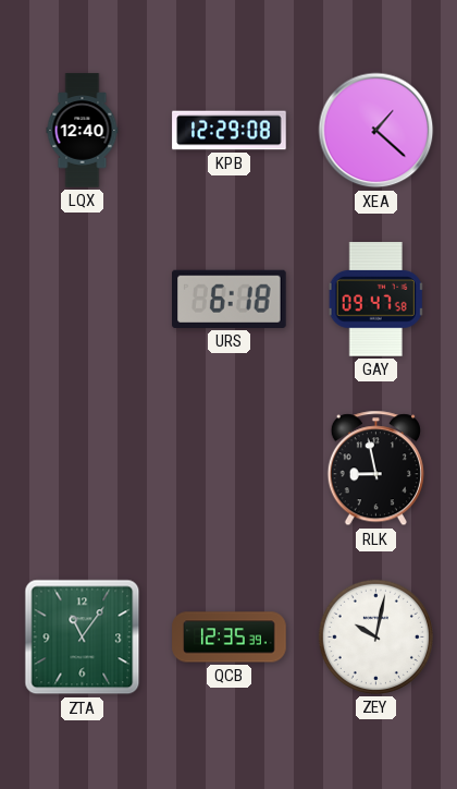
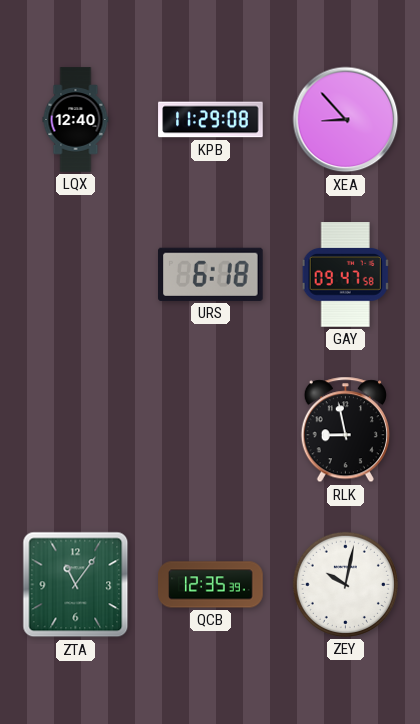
KPB: 12:29 -> 11:29
XEA: 1:22 -> 8:53
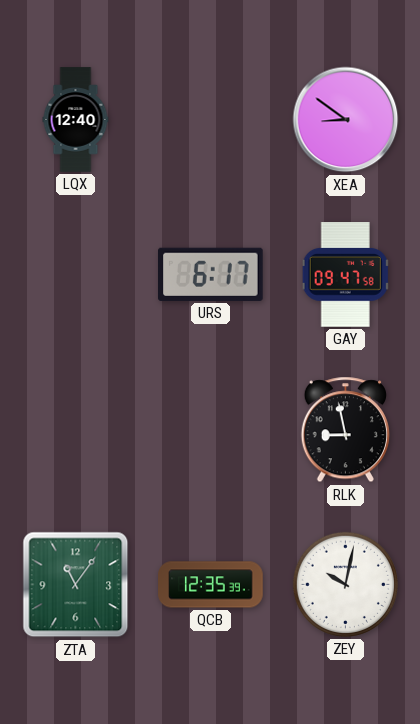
KPB: 11:29 -> none
XEA: 8:53 -> 8:51
URS: 6:18 -> 6:17
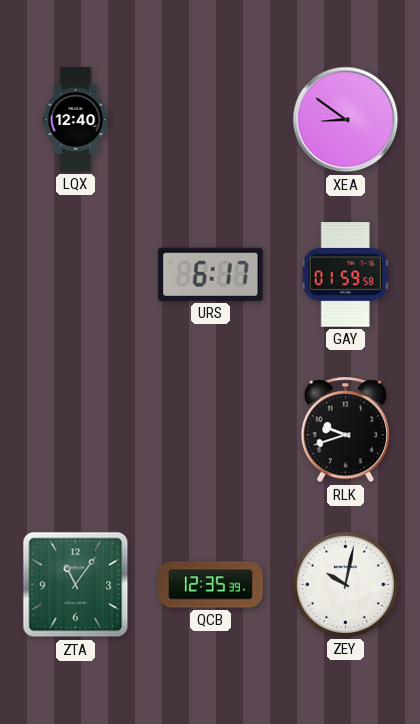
GAY: 09:47 -> 01:59
RLK: 8:58 -> 9:42
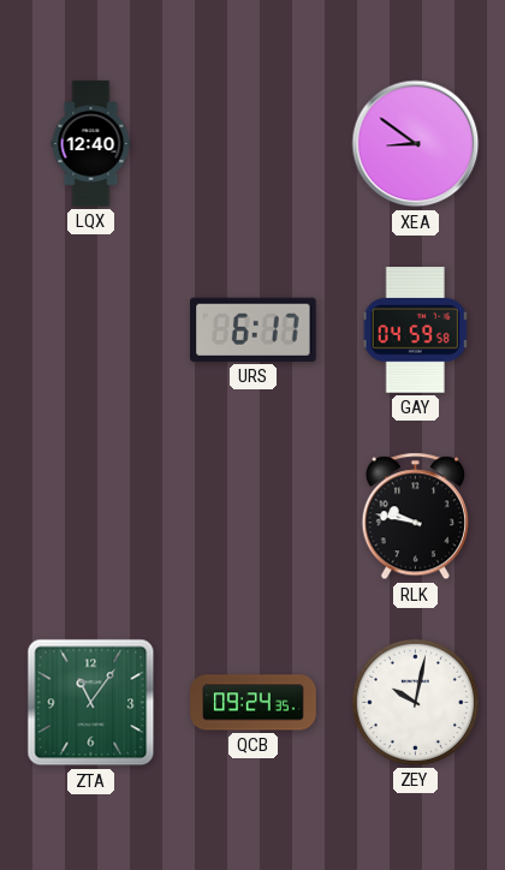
GAY: 01:59 -> 04:59
RLK: 9:42 -> 9:47
QCB: 12:35 -> 09:24
